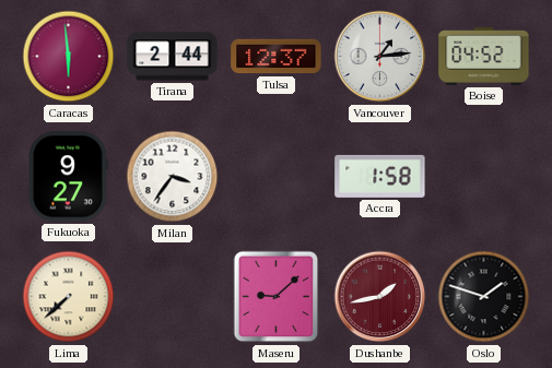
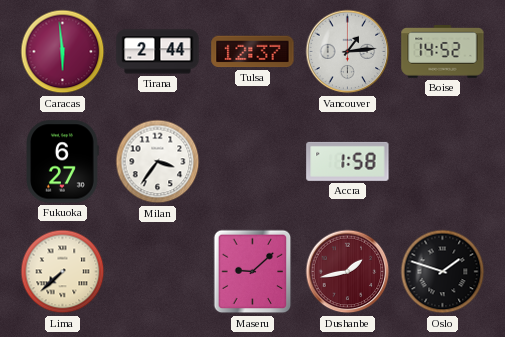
Boise: 04:52 -> 14:52
Fukuoka: 9:27 -> 6:27
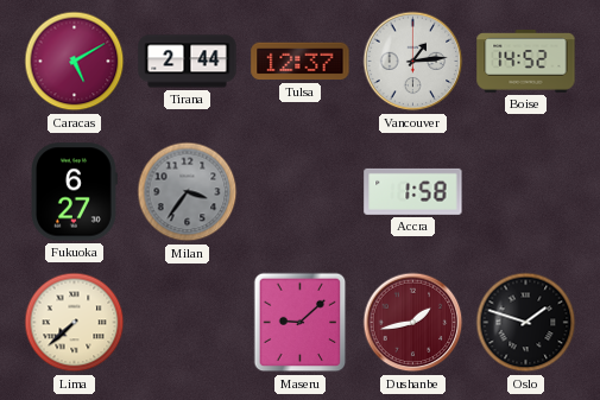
Caracas: 5:59 -> 5:10
Milan dial: white -> grey
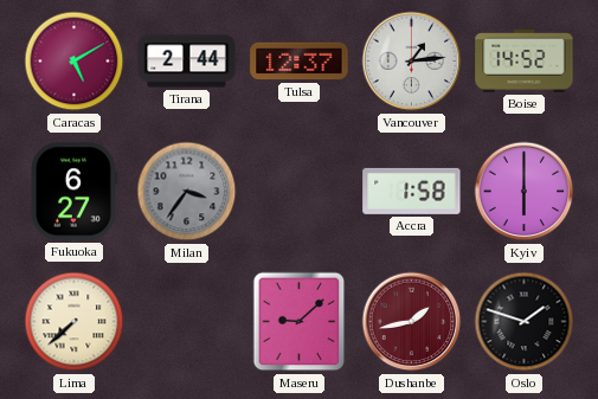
Kyiv: none -> 6:00
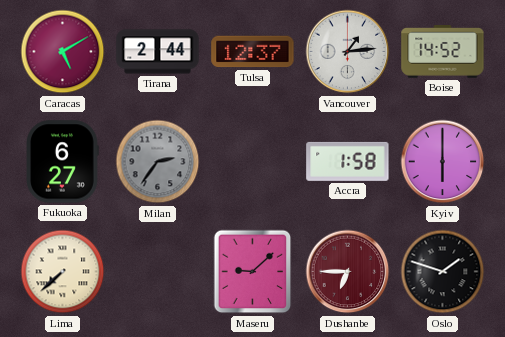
Milan: 3:36 -> 2:36
Dushanbe: 1:43 -> 6:45
